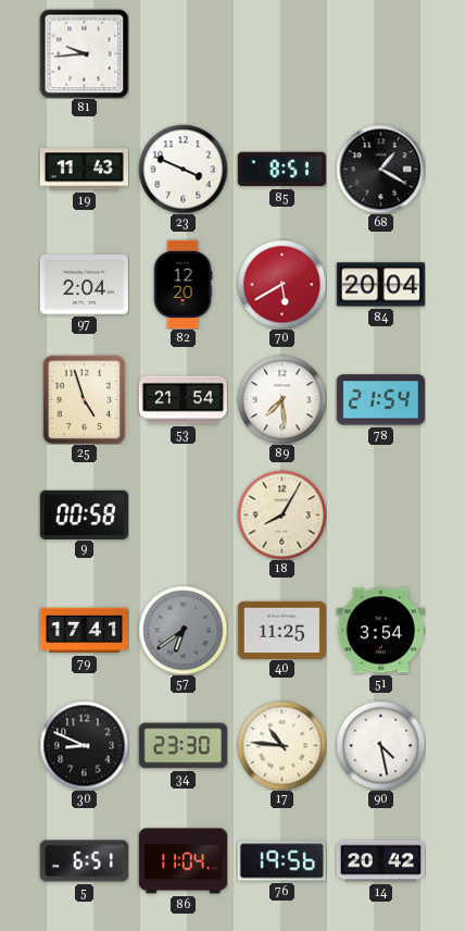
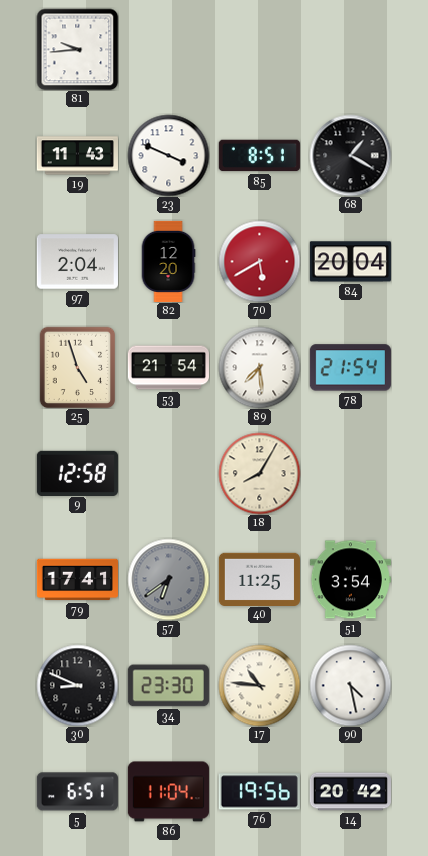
9: 00:58 -> 12:58
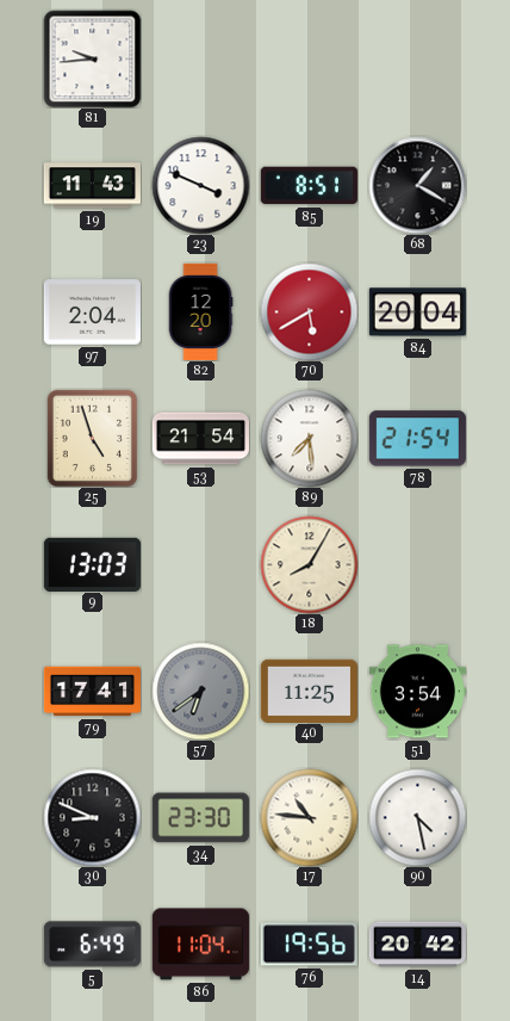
9: 12:58 -> 13:03
5: 6:51 -> 6:49
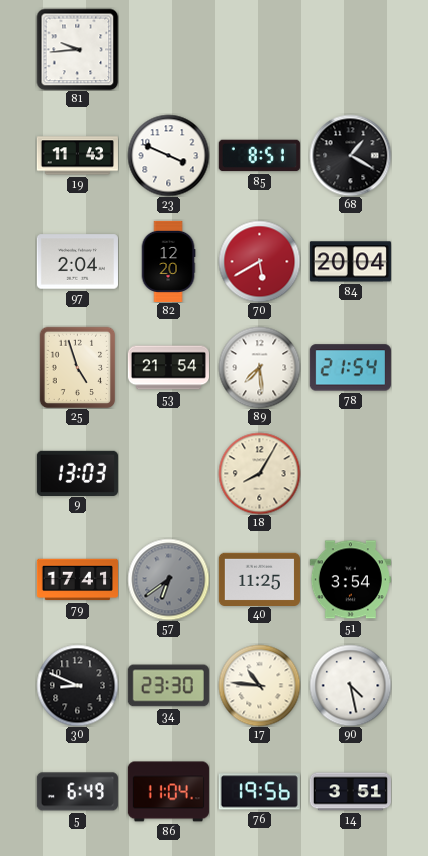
14: 20:42 -> 3:51
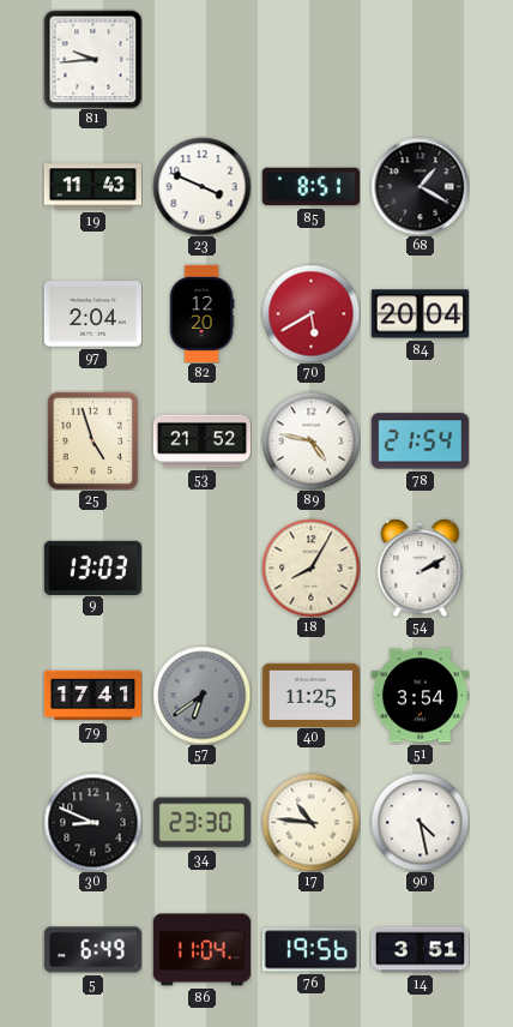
53: 21:54 -> 21:52
89: 7:29 -> 4:47
54: none -> 2:10
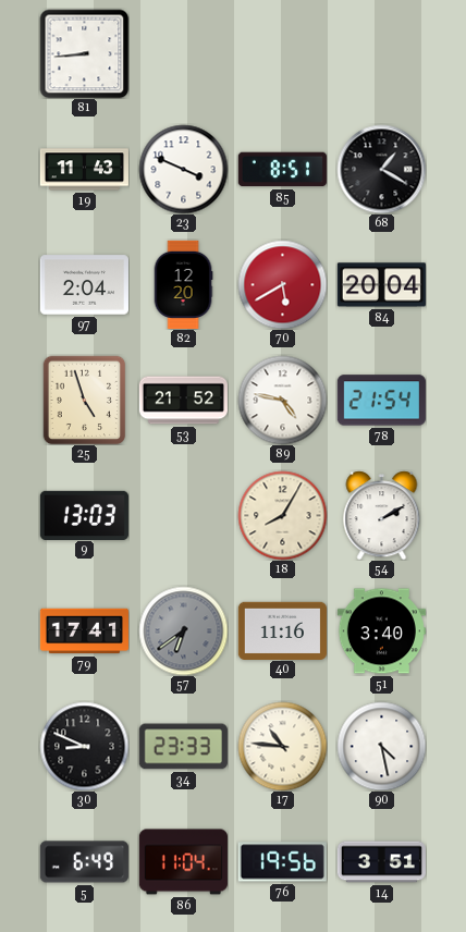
81: 9:44 -> 8:44
40: 11:25 -> 11:16
51: 3:54 -> 3:40
34: 23:30 -> 23:33
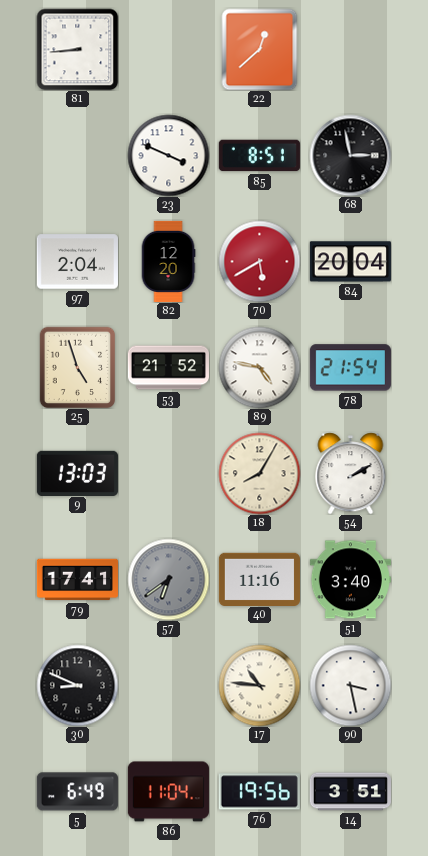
22: none -> 12:38
19: 11:43 -> none
68: 1:20 -> 2:58
34: 23:33 -> none
90: 4:28 -> 3:28
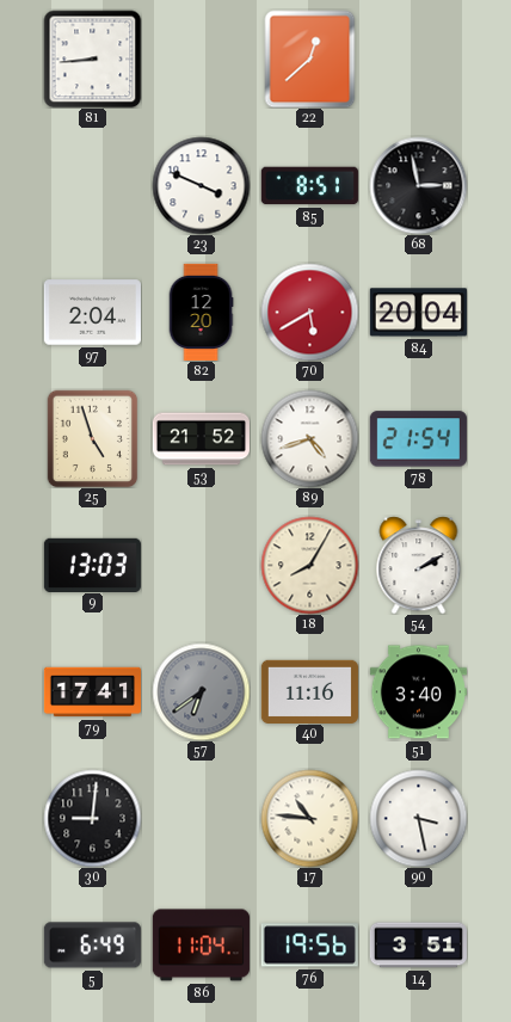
89: 4:47 -> 4:42
30: 8:49 -> 9:01
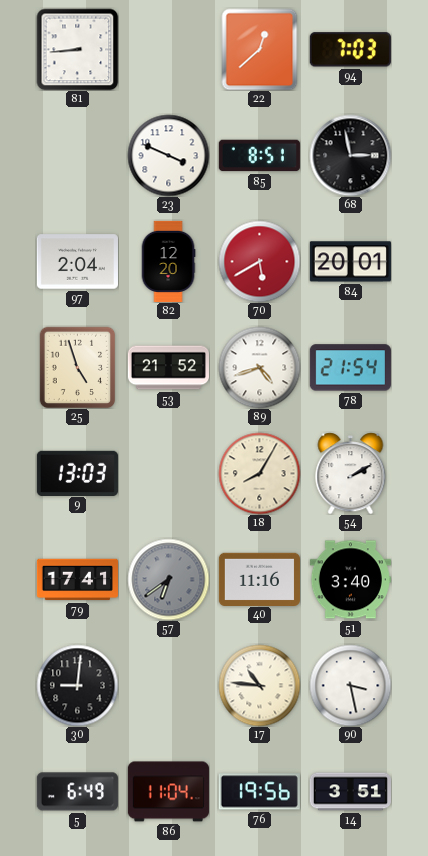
94: none -> 7:03
84: 20:04 -> 20:01
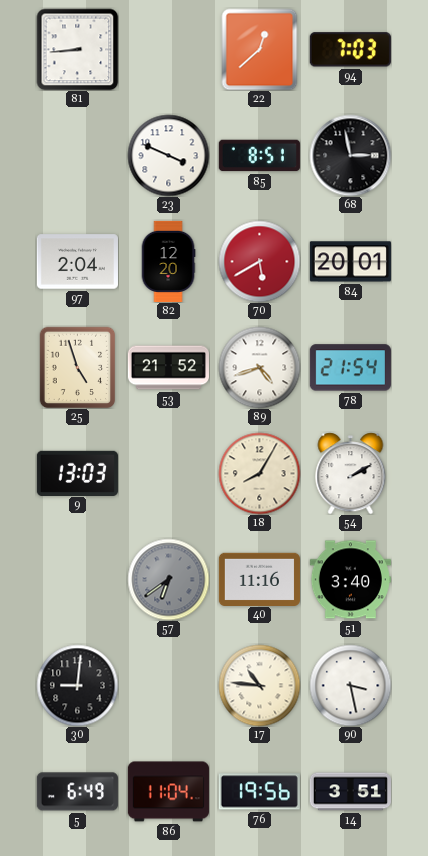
79: 17:41 -> none
